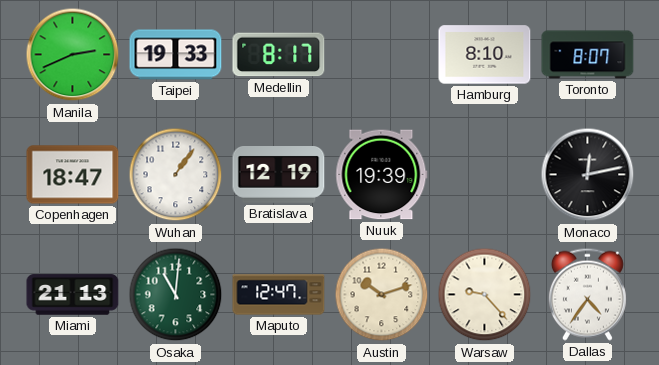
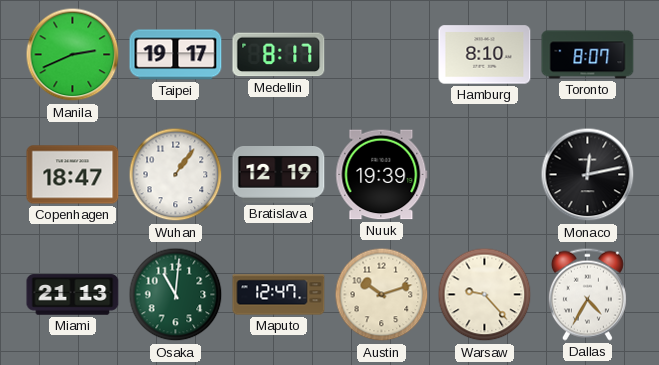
Taipei: 19:33 -> 19:17
Dallas: 4:36 -> 4:35
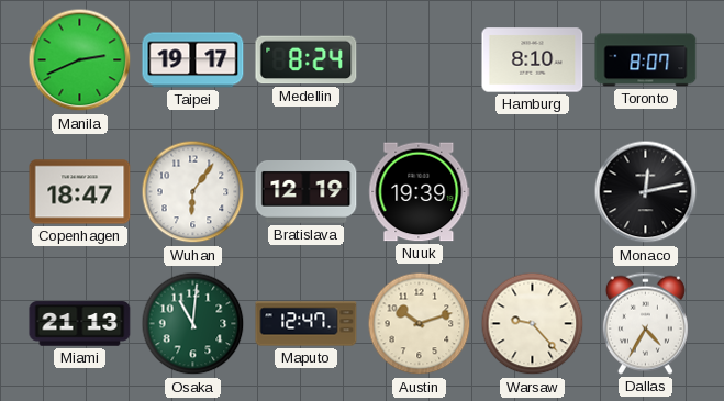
Medellin: 8:17 -> 8:24
Wuhan: 1:06 -> 6:06
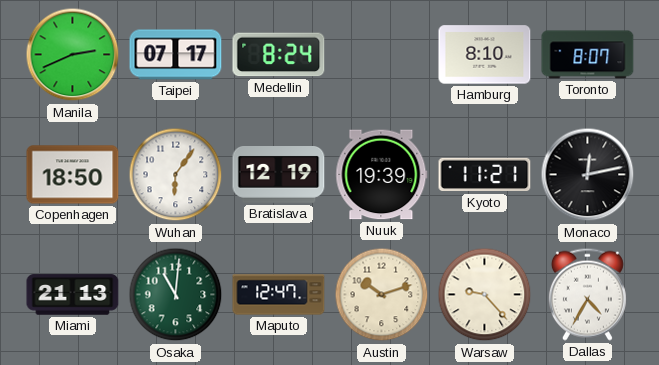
Taipei: 19:17 -> 07:17
Copenhagen: 18:47 -> 18:50
Kyoto: none -> 11:21
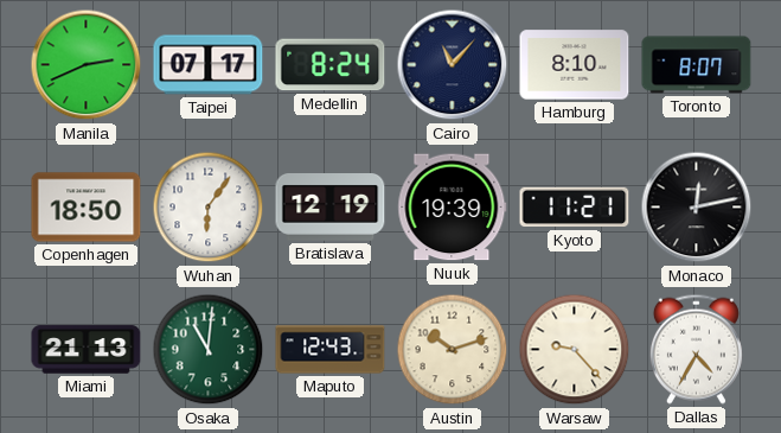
Cairo: none -> 11:07
Maputo: 12:47 -> 12:43
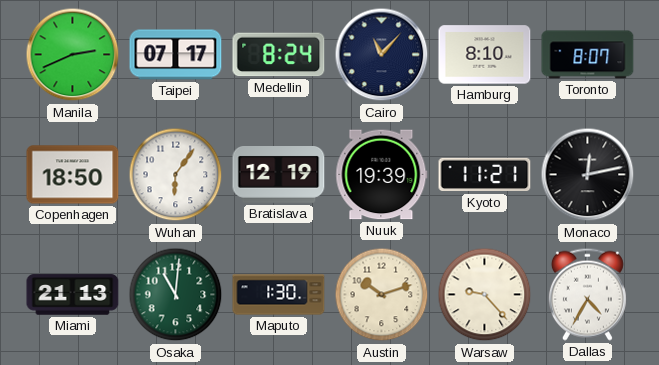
Maputo: 12:43 -> 1:30
